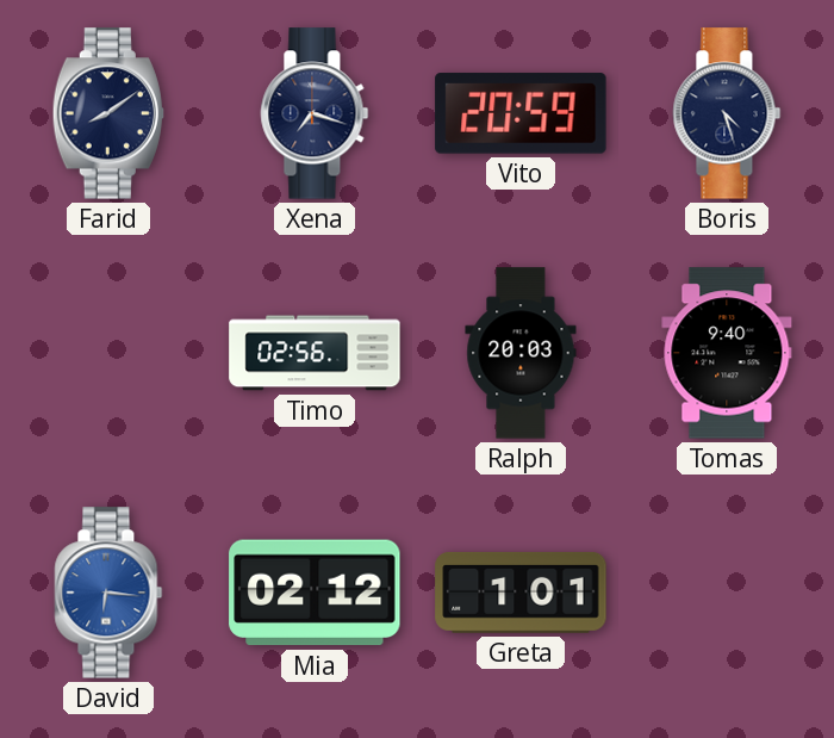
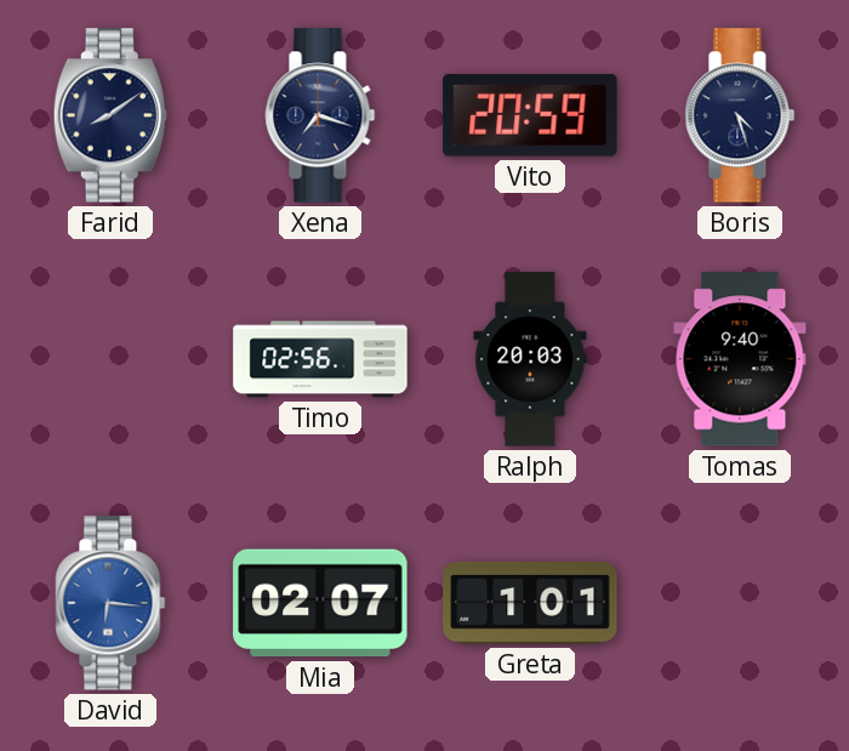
Mia: 02:12 -> 02:07
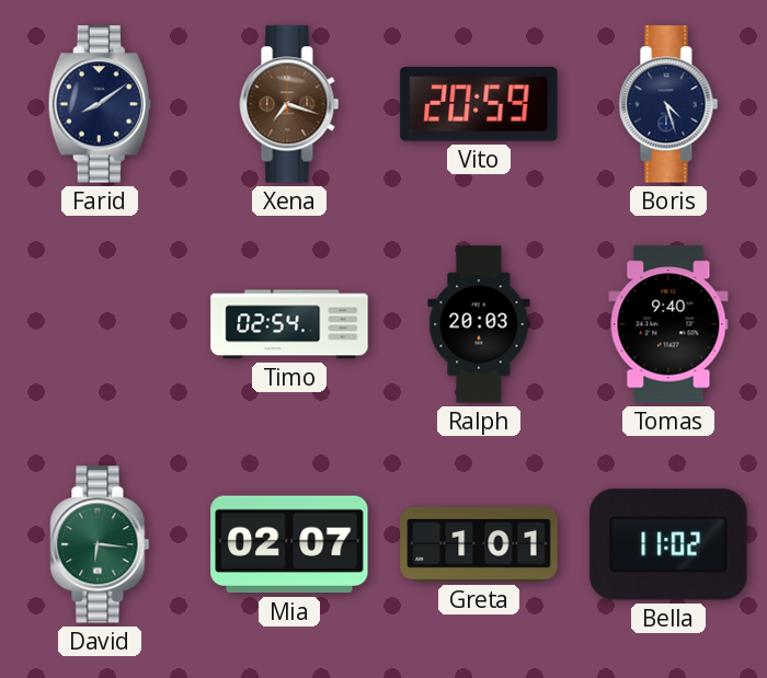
Xena dial: navy -> brown
Timo: 02:56 -> 02:54
David dial: blue -> green
Bella: none -> 11:02
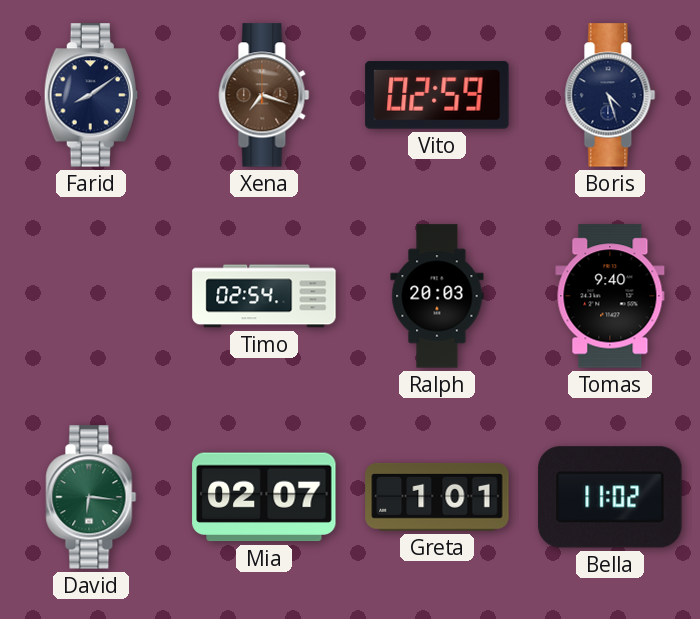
Vito: 20:59 -> 02:59
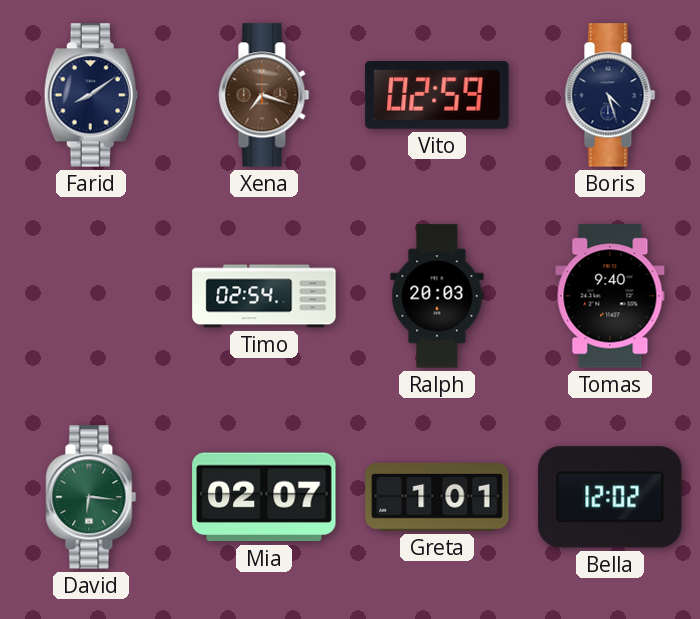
Bella: 11:02 -> 12:02
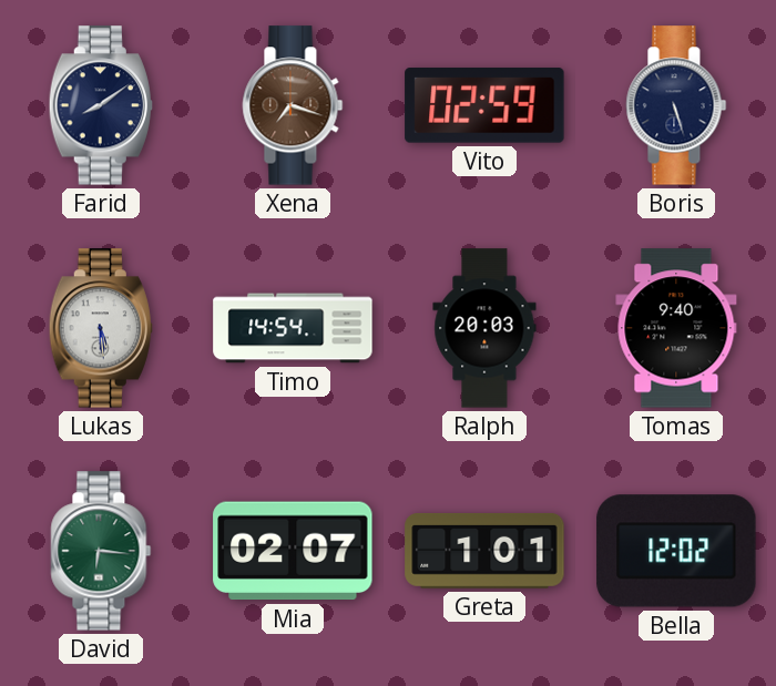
Boris: 4:27 -> 5:27
Lukas: none -> 5:29
Timo: 02:54 -> 14:54
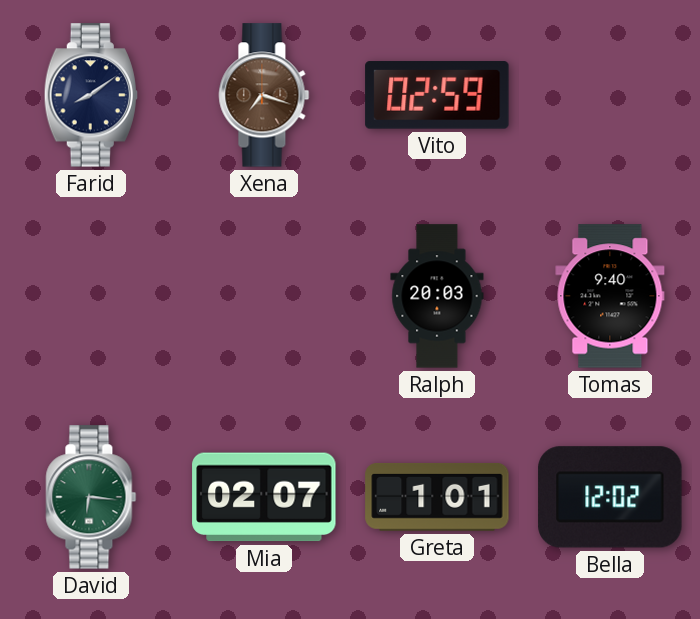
Boris: 5:27 -> none
Lukas: 5:29 -> none
Timo: 14:54 -> none
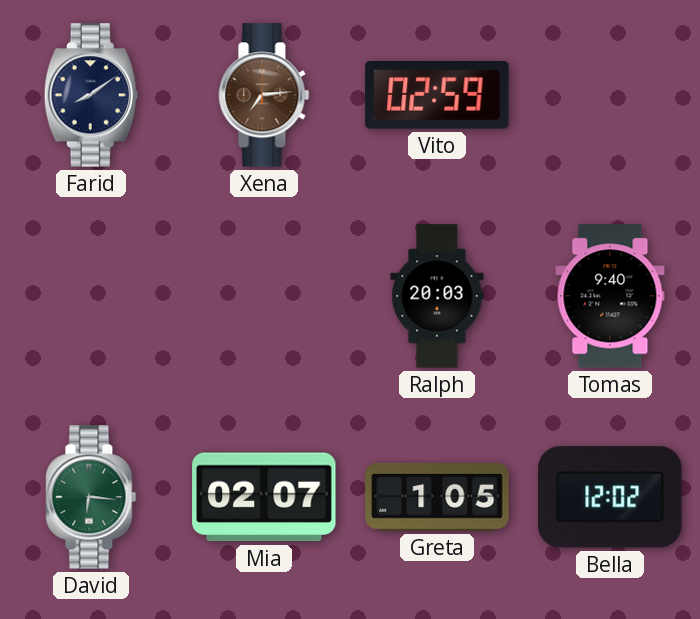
Xena: 7:18 -> 7:14
Greta: 1:01 -> 1:05
